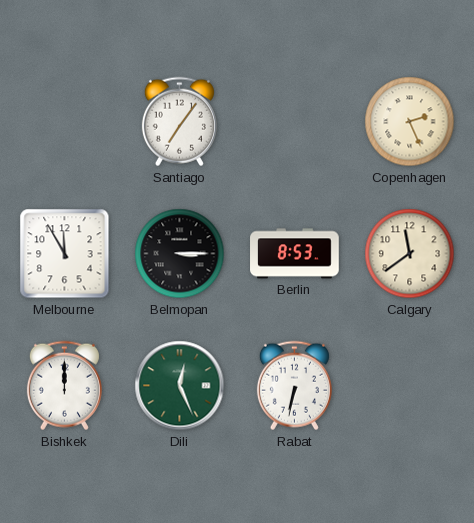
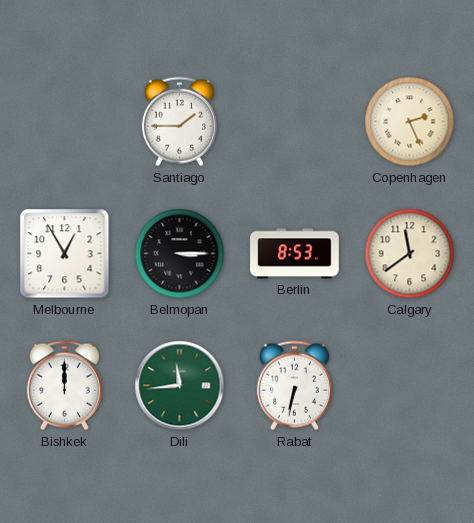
Santiago: 7:06 -> 1:45
Melbourne: 11:55 -> 12:55
Dili: 12:26 -> 11:44
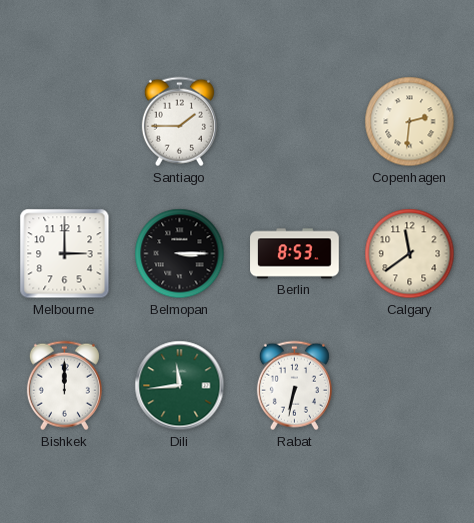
Copenhagen: 2:26 -> 2:31
Melbourne: 12:55 -> 3:00
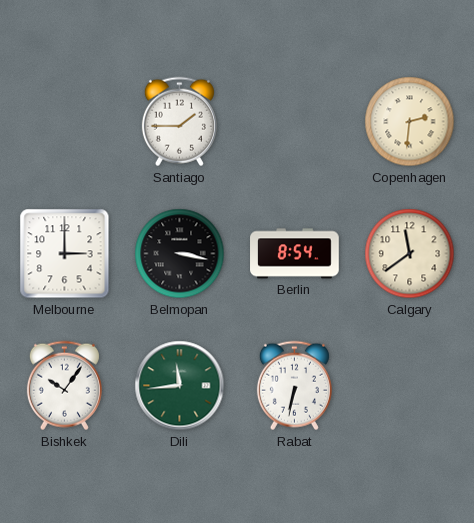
Belmopan: 3:15 -> 3:17
Berlin: 8:53 -> 8:54
Bishkek: 12:00 -> 10:06
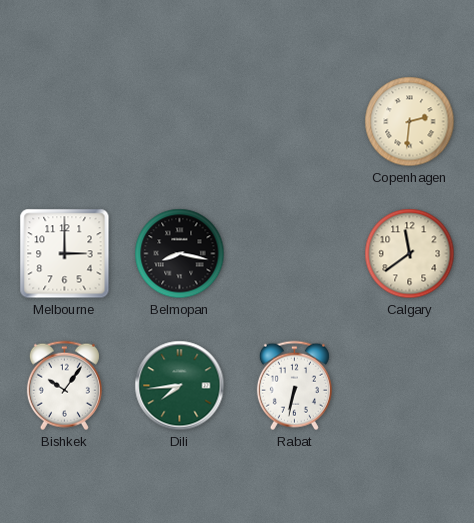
Santiago: 1:45 -> none
Belmopan: 3:17 -> 8:17
Berlin: 8:54 -> none
Dili: 11:44 -> 7:44
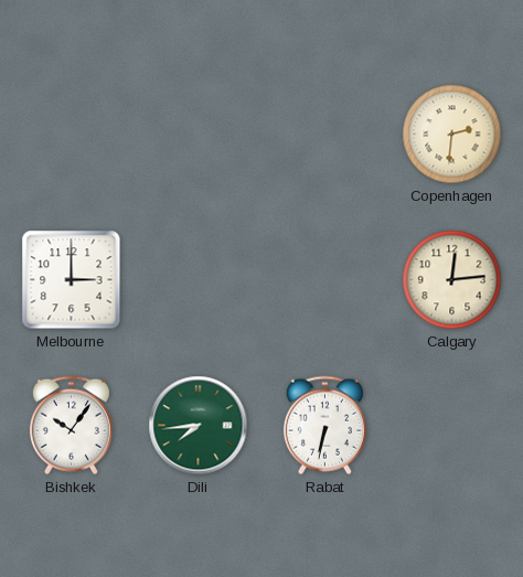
Belmopan: 8:17 -> none
Calgary: 11:39 -> 12:14
